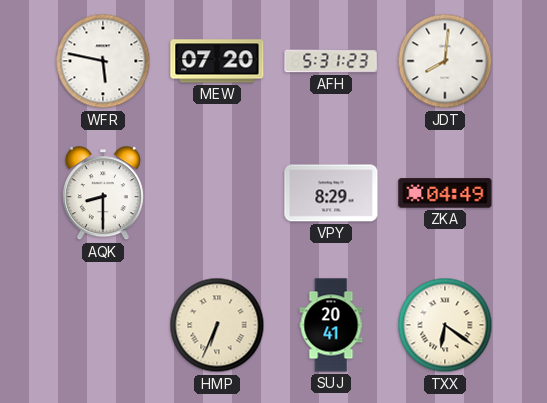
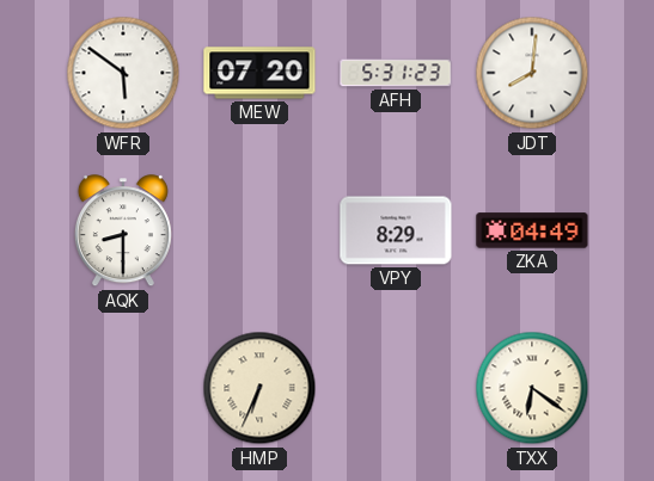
WFR: 5:47 -> 5:51
SUJ: 20:41 -> none
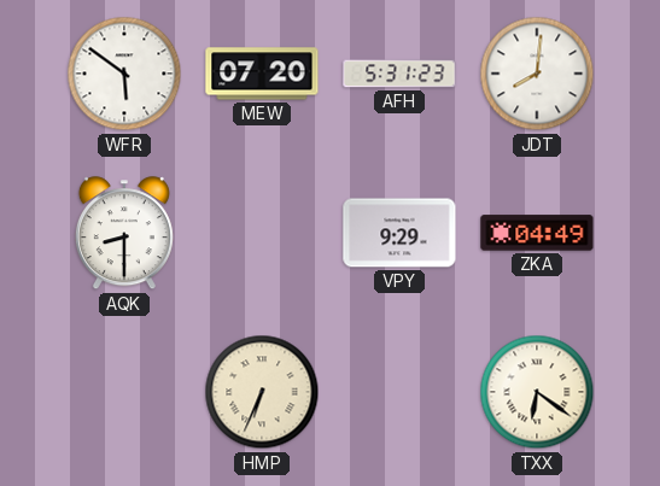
VPY: 8:29 -> 9:29
